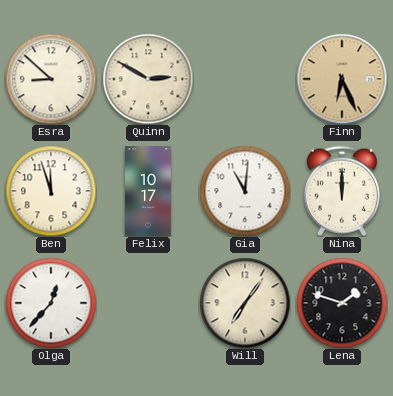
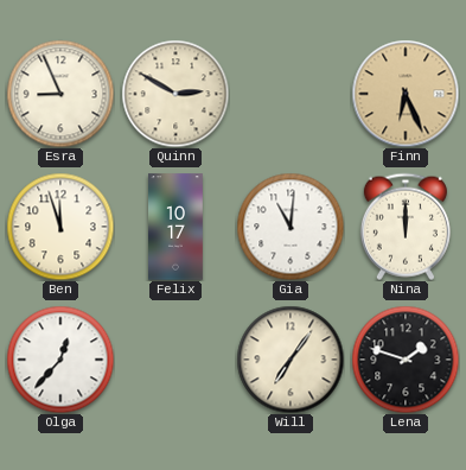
Esra: 8:52 -> 8:56
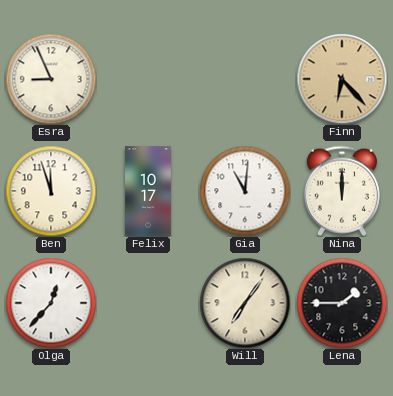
Quinn: 2:50 -> none
Finn: 6:26 -> 6:23
Lena: 1:48 -> 1:45
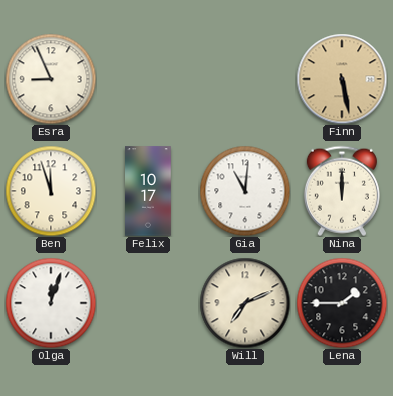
Finn: 6:23 -> 5:28
Olga: 12:37 -> 12:03
Will: 7:06 -> 7:11
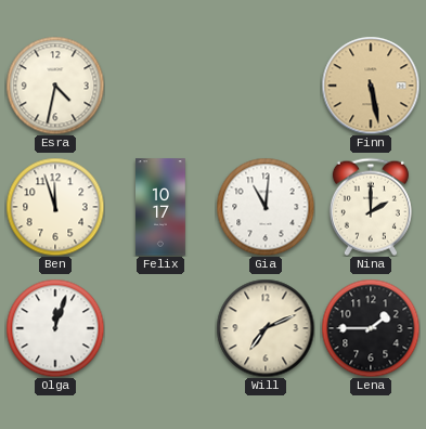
Esra: 8:56 -> 4:32
Nina: 12:00 -> 2:00
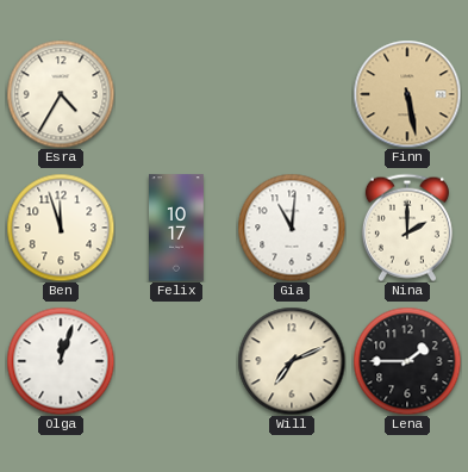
Esra: 4:32 -> 4:35
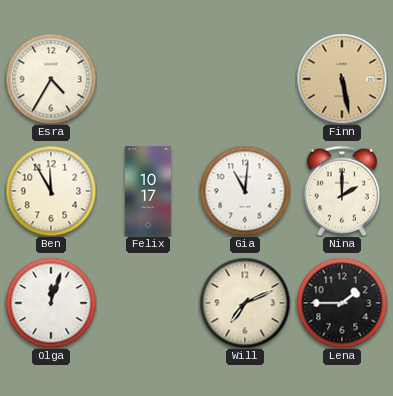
Ben: 11:57 -> 11:55
